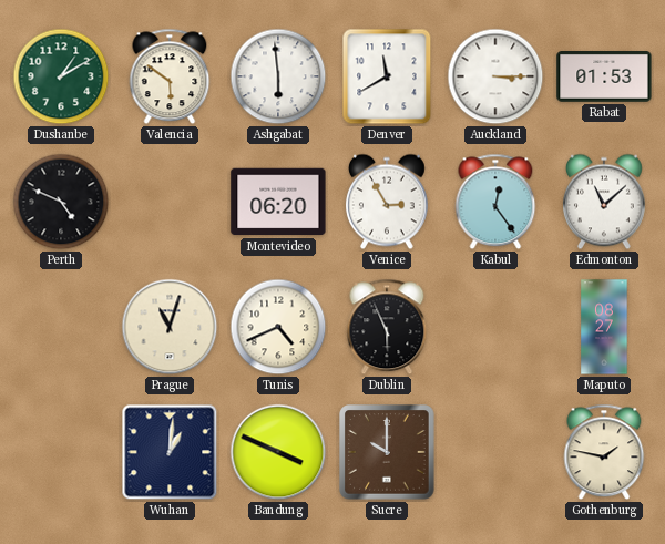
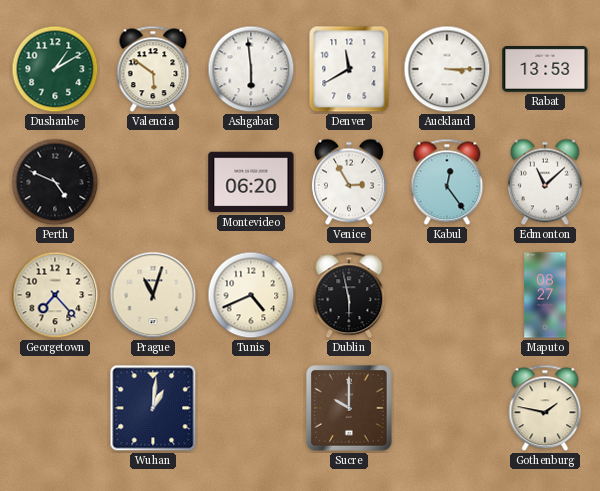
Rabat: 01:53 -> 13:53
Georgetown: none -> 7:23
Dublin: 5:56 -> 5:58
Bandung: 3:49 -> none
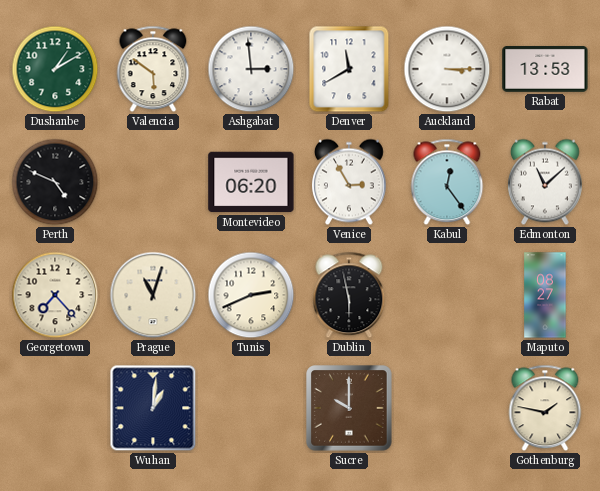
Ashgabat: 5:59 -> 2:59
Tunis: 4:41 -> 2:41
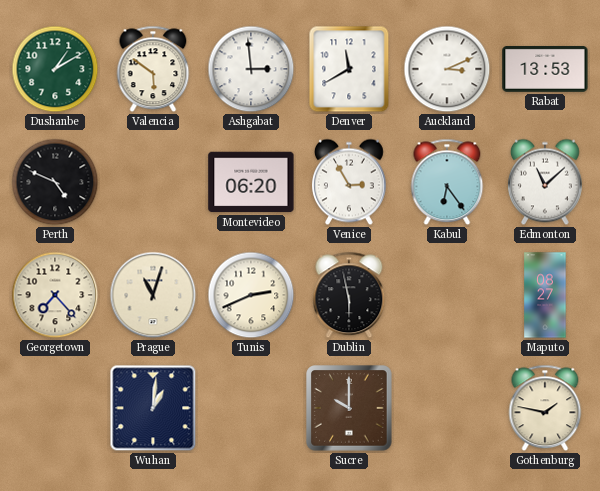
Auckland: 3:15 -> 3:11
Kabul: 12:24 -> 6:24
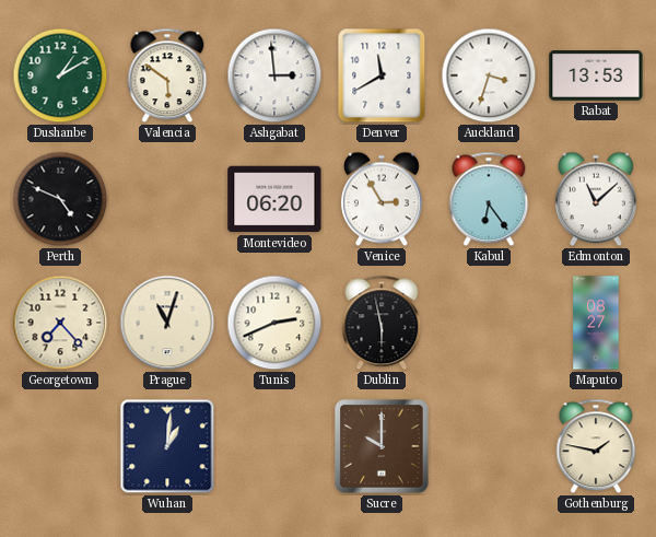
Auckland: 3:11 -> 3:33
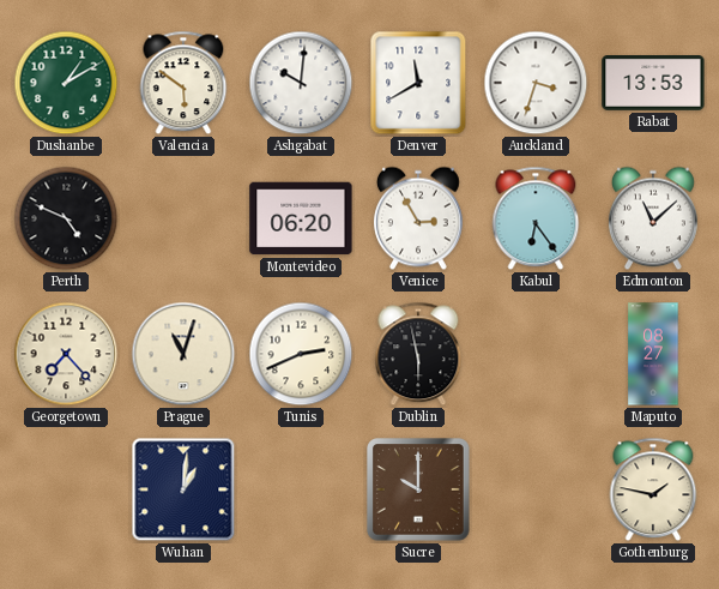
Ashgabat: 2:59 -> 10:01
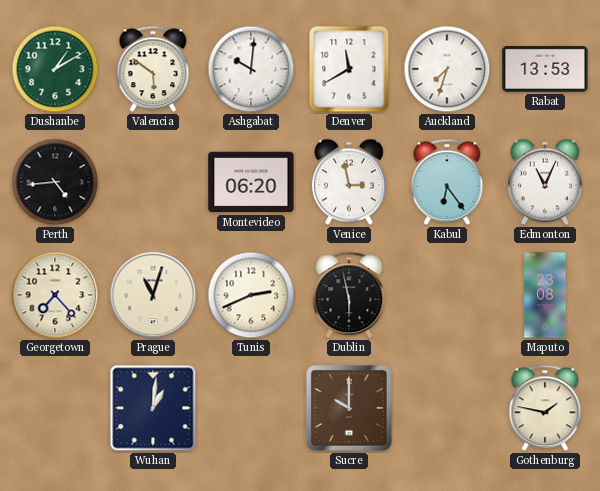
Auckland: 3:33 -> 7:33
Perth: 4:49 -> 4:44
Venice: 2:55 -> 2:58
Edmonton: 11:08 -> 11:04
Maputo: 08:27 -> 23:08
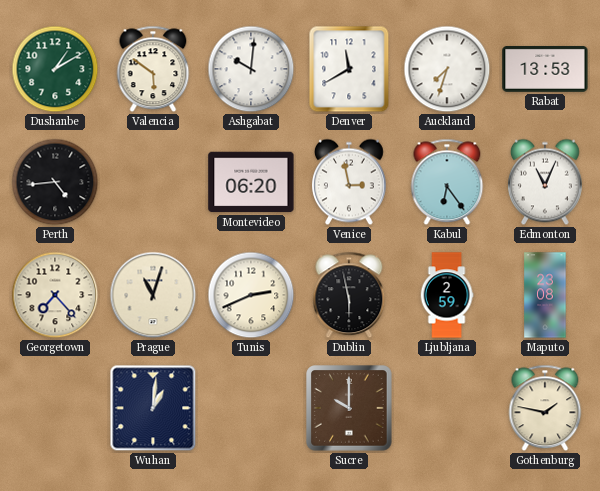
Ljubljana: none -> 2:59
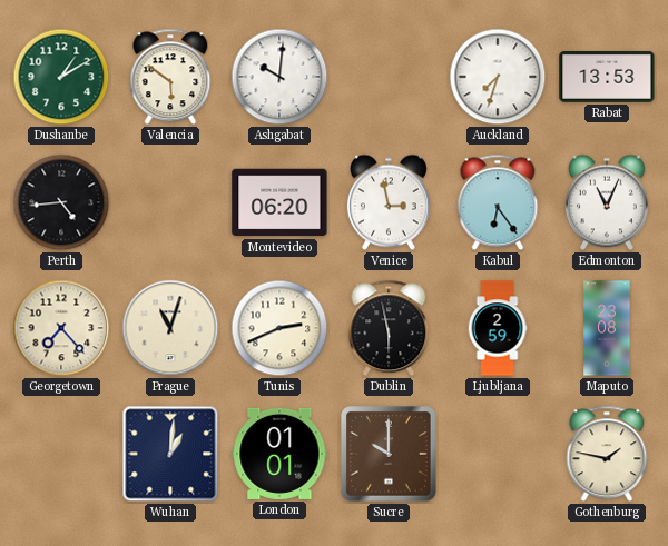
Denver: 11:40 -> none
London: none -> 01:01
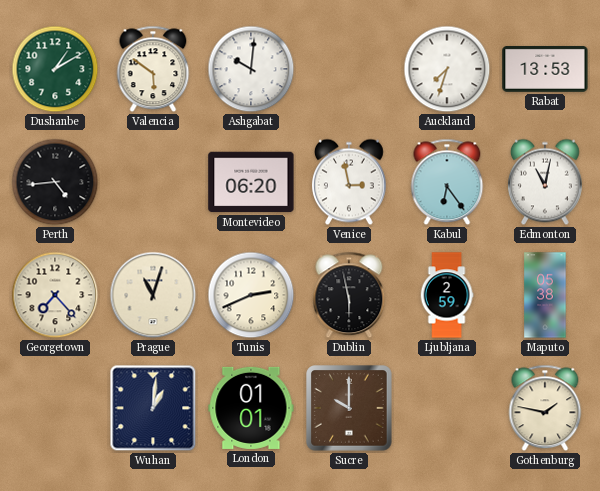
Edmonton: 11:04 -> 11:02
Maputo: 23:08 -> 05:38
